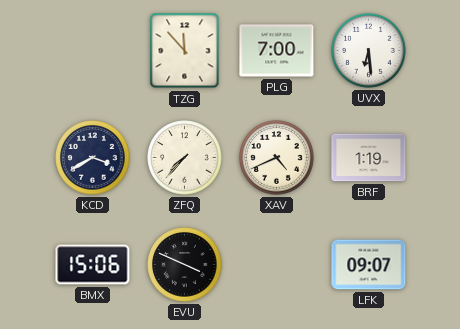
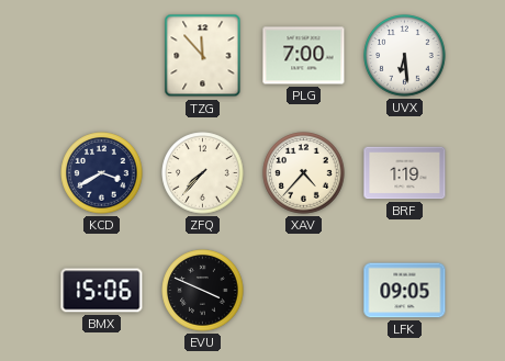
XAV: 4:41 -> 4:37
LFK: 09:07 -> 09:05
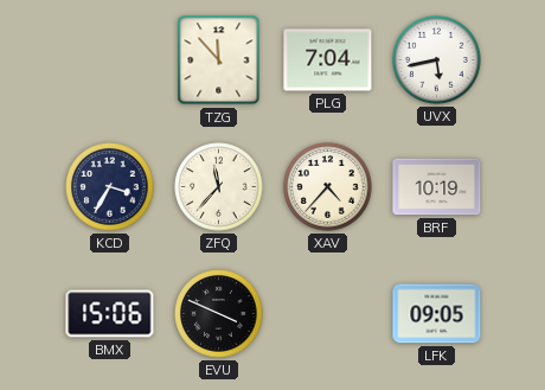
PLG: 7:00 -> 7:04
UVX: 6:29 -> 5:43
KCD: 3:40 -> 3:35
ZFQ: 7:37 -> 11:37
BRF: 1:19 -> 10:19
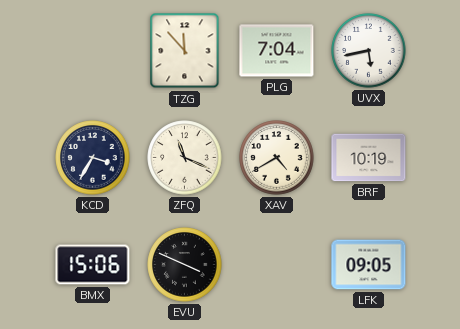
ZFQ: 11:37 -> 11:19
XAV: 4:37 -> 4:40
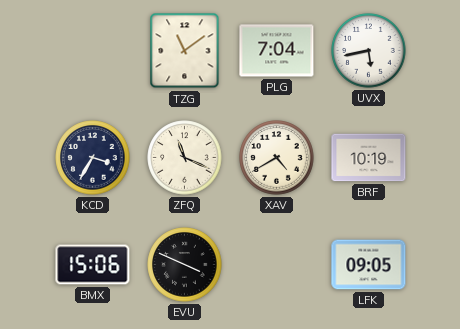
TZG: 11:53 -> 11:09
